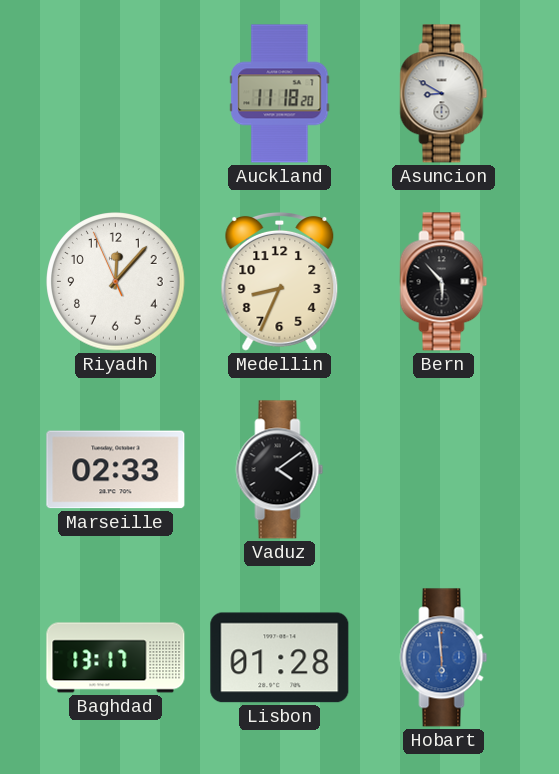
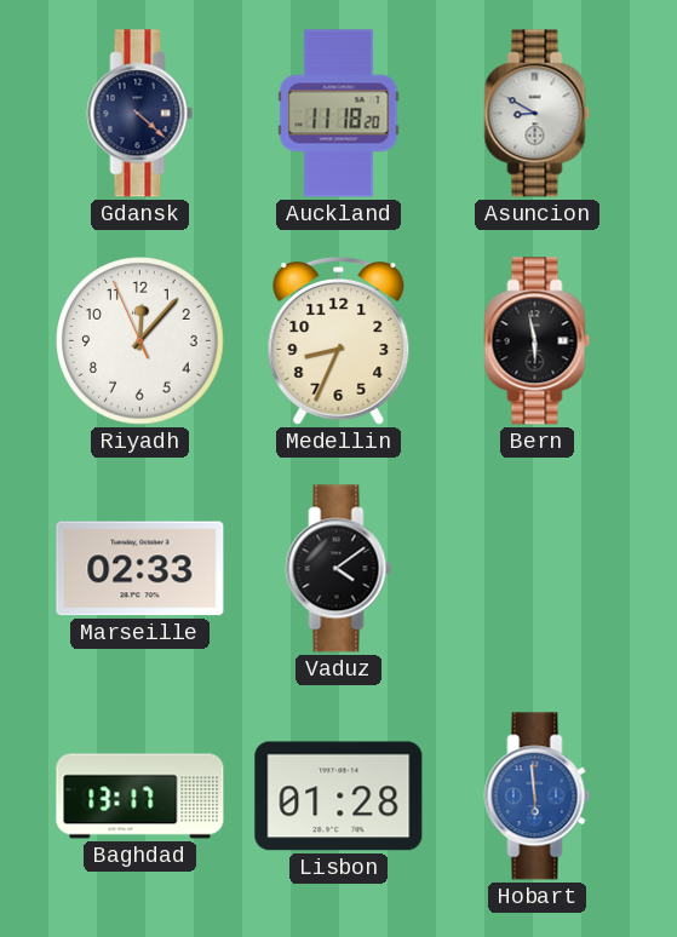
Gdansk: none -> 4:22
Bern: 5:53 -> 5:58
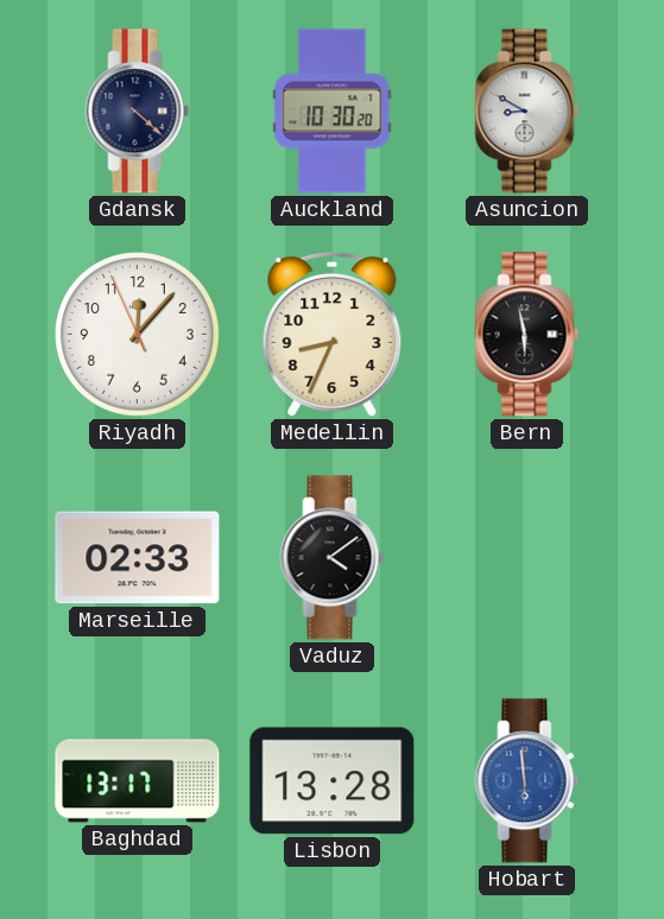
Auckland: 11:18 -> 10:30
Lisbon: 01:28 -> 13:28
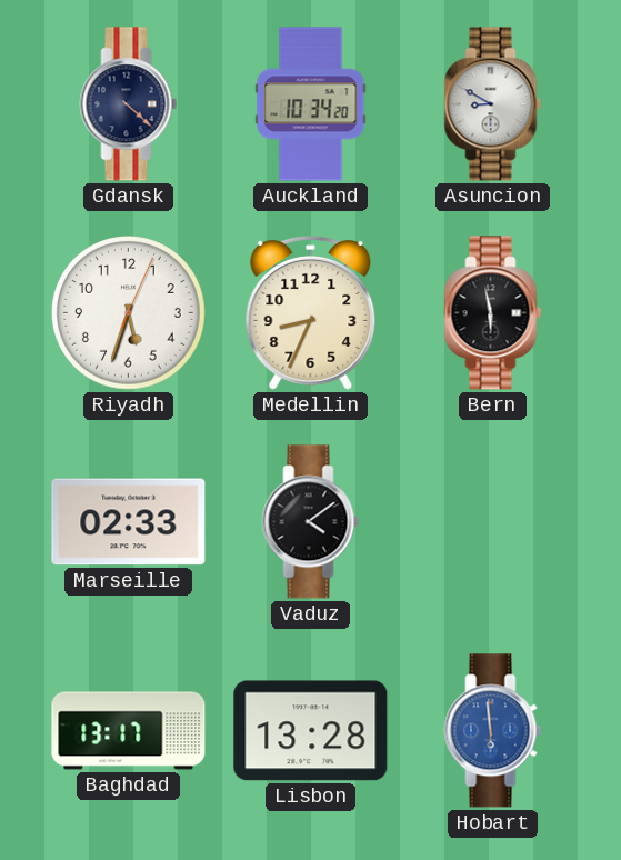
Auckland: 10:30 -> 10:34
Riyadh: 12:06 -> 5:33
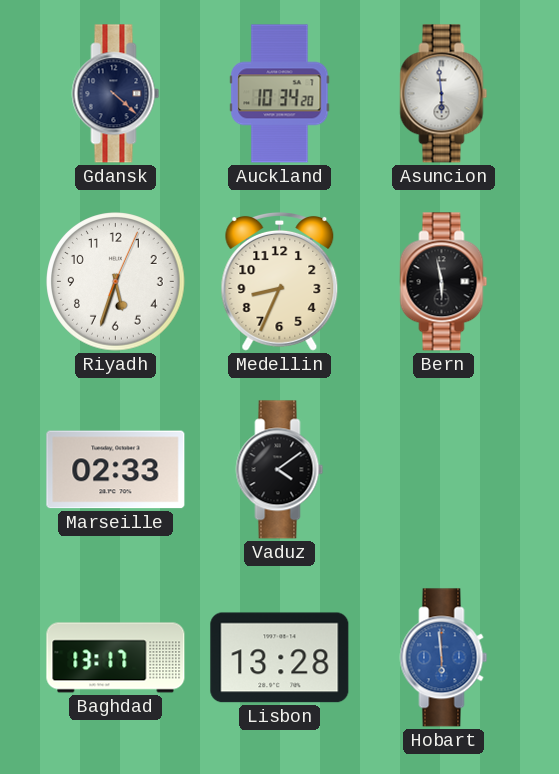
Asuncion: 8:50 -> 5:59
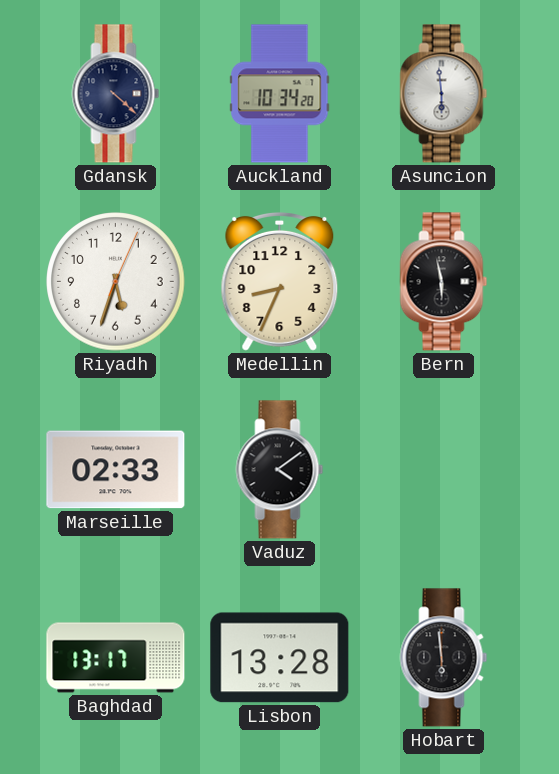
Hobart dial: blue -> black
